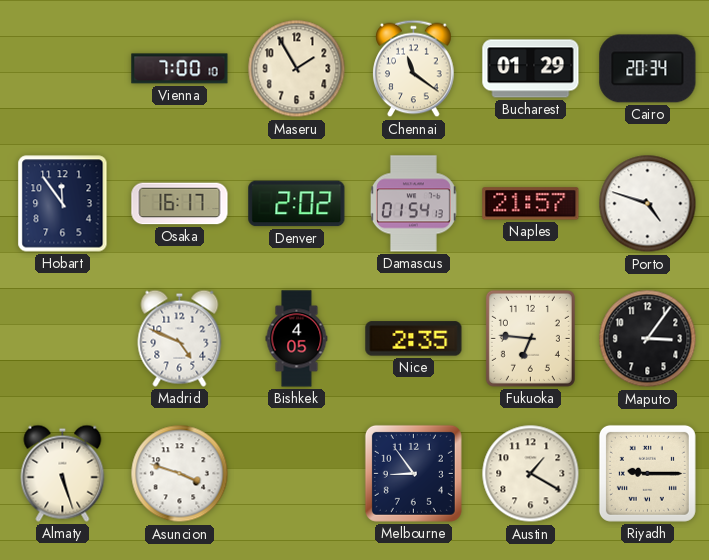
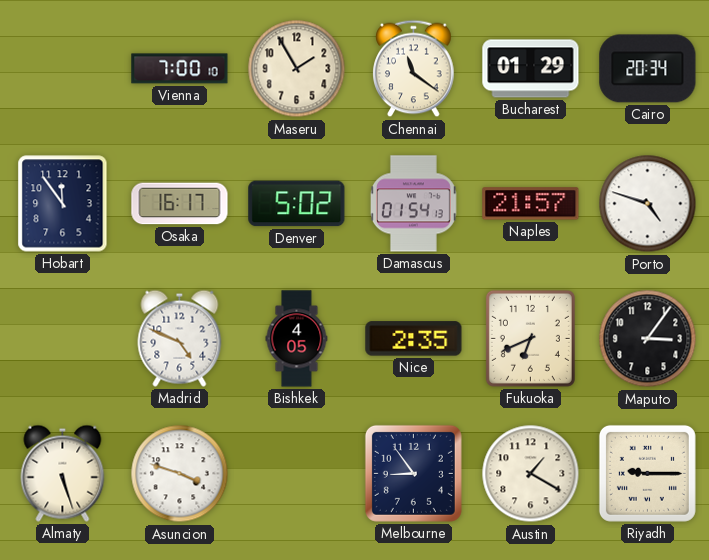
Denver: 2:02 -> 5:02
Fukuoka: 6:46 -> 6:41
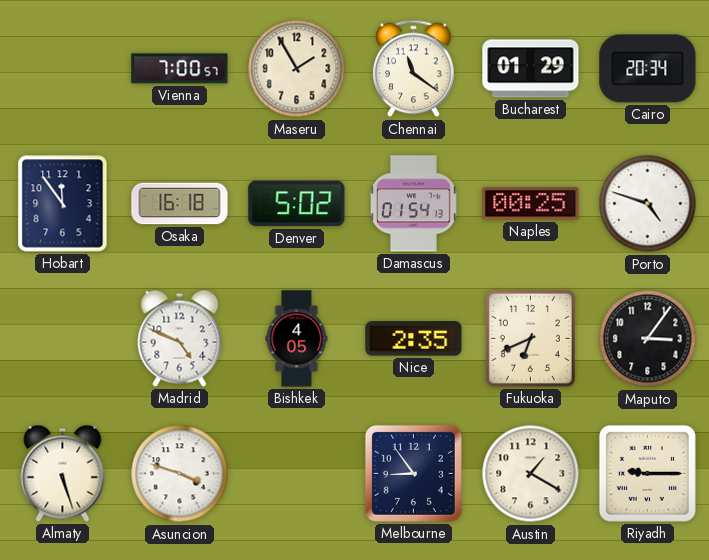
Vienna: 7:00:10 -> 7:00:57
Osaka: 16:17 -> 16:18
Naples: 21:57 -> 00:25
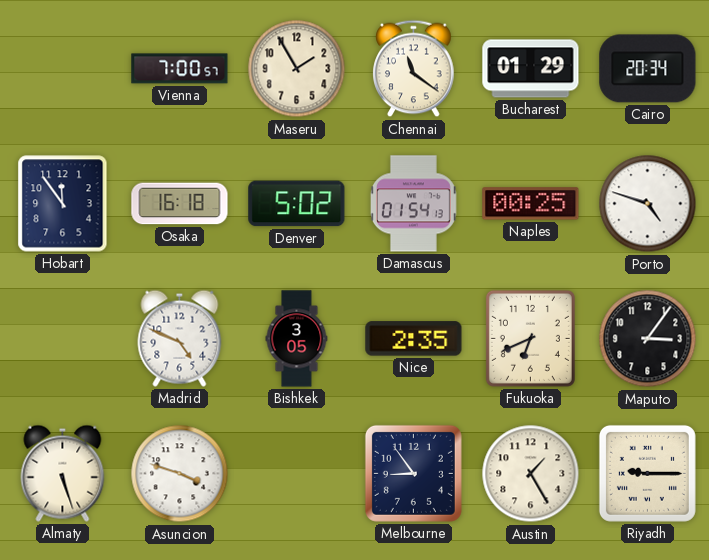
Bishkek: 4:05 -> 3:05
Austin: 1:20 -> 1:25
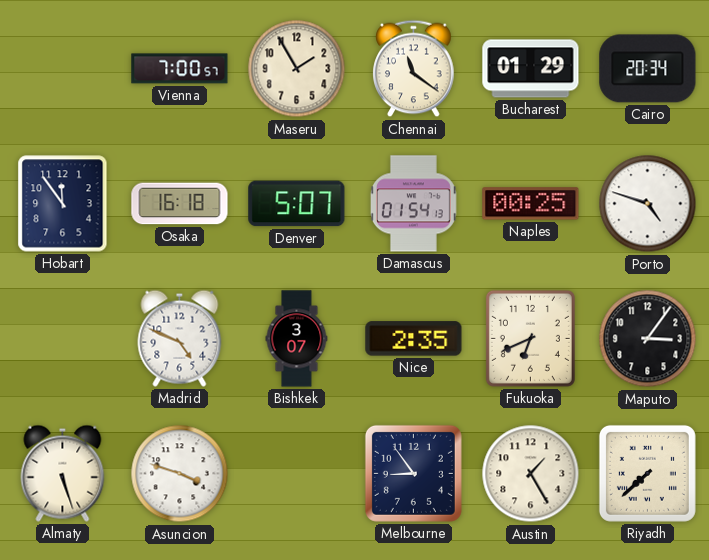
Denver: 5:02 -> 5:07
Bishkek: 3:05 -> 3:07
Riyadh: 9:15 -> 7:38
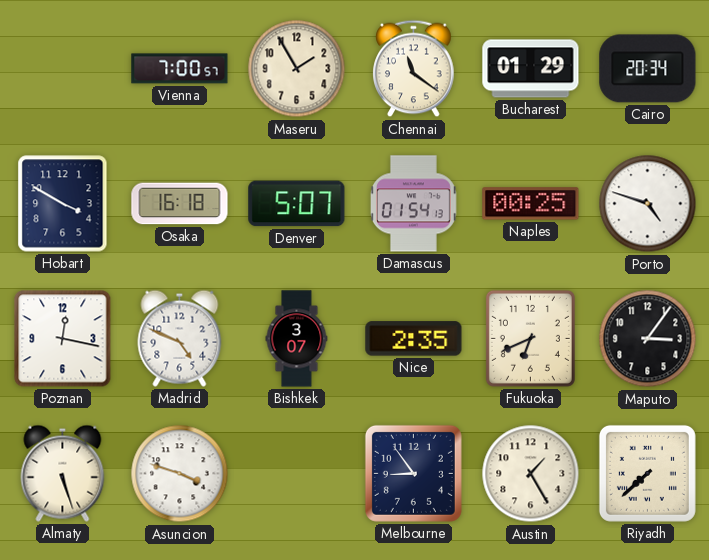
Hobart: 11:54 -> 3:50
Poznan: none -> 12:17
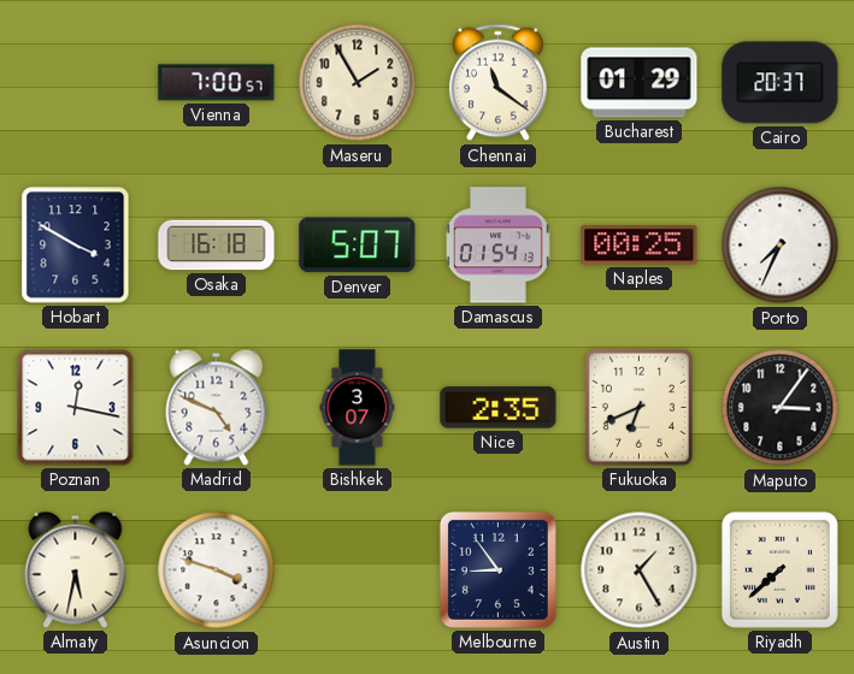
Cairo: 20:34 -> 20:37
Porto: 4:48 -> 7:34
Almaty: 5:27 -> 5:32
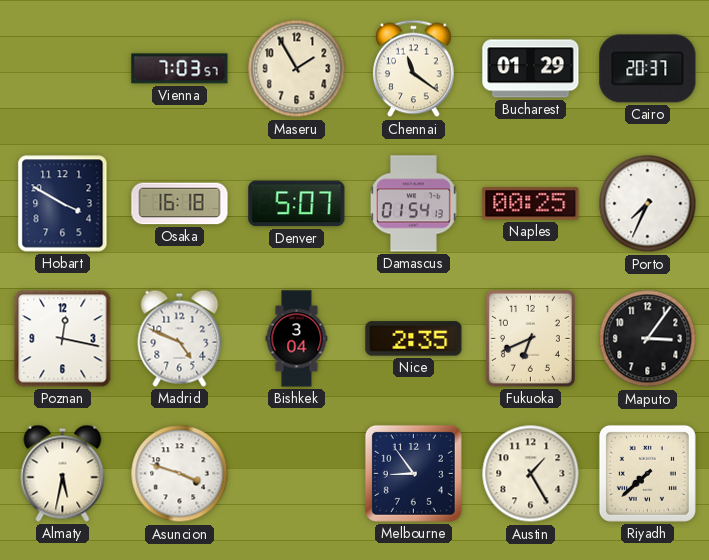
Vienna: 7:00 -> 7:03
Bishkek: 3:07 -> 3:04
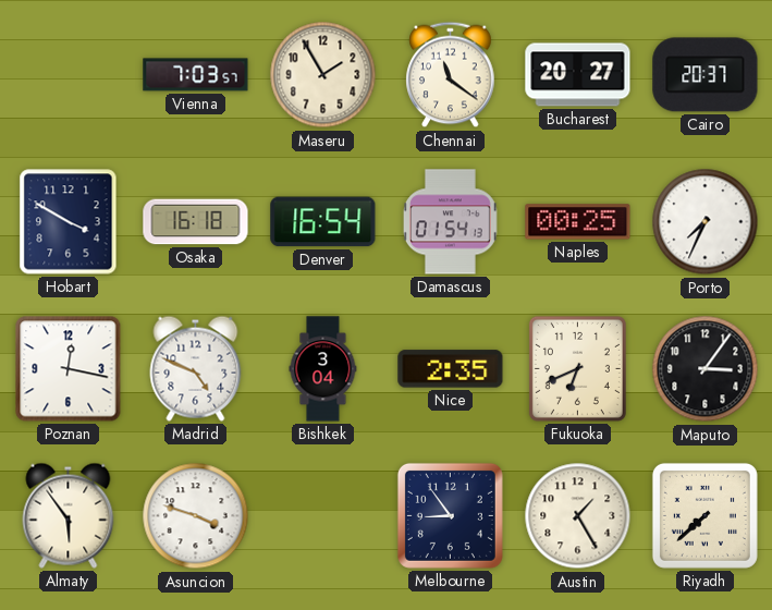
Bucharest: 01:29 -> 20:27
Denver: 5:07 -> 16:54
Almaty: 5:32 -> 5:54
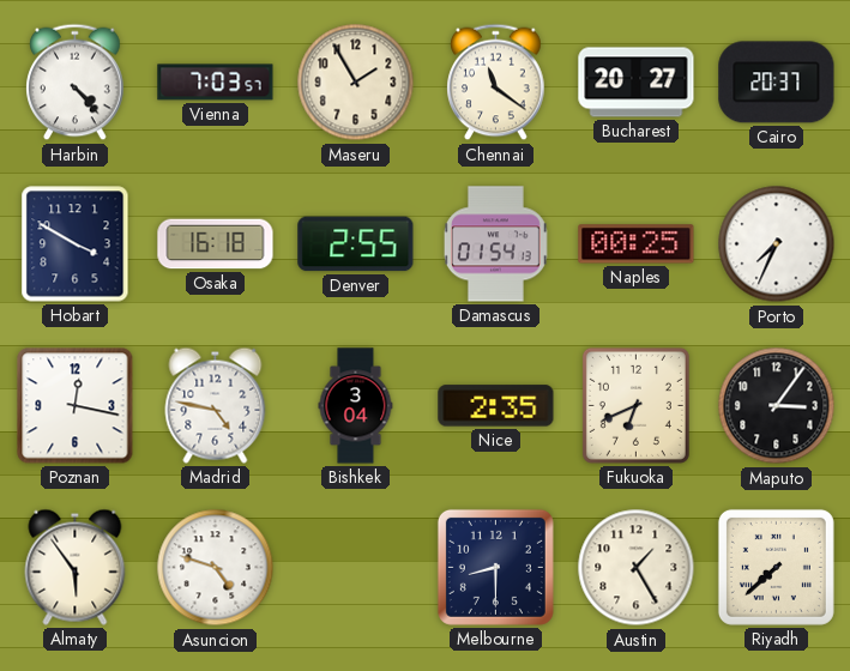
Harbin: none -> 4:23
Denver: 16:54 -> 2:55
Madrid: 4:49 -> 4:47
Asuncion: 3:48 -> 4:48
Melbourne: 8:54 -> 8:30
